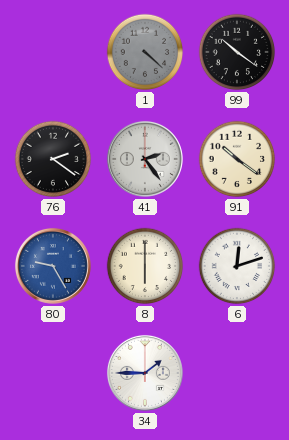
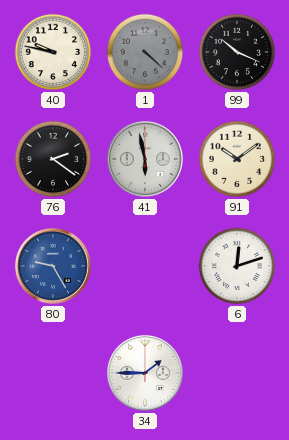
40: none -> 9:47
99: 10:21 -> 10:19
41: 2:24 -> 5:58
91: 10:21 -> 10:09
8: 6:00 -> none
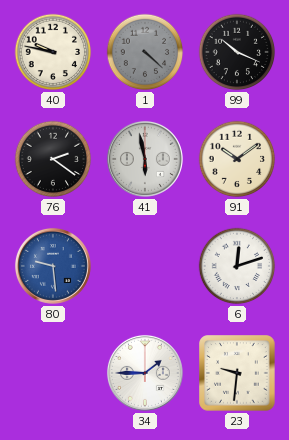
80: 9:25 -> 9:29
23: none -> 9:31
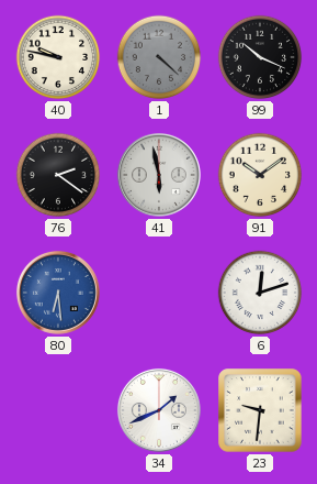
80: 9:29 -> 6:29
34: 1:45 -> 1:41
